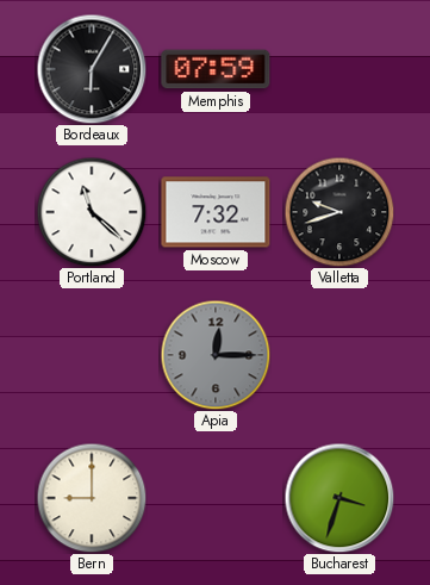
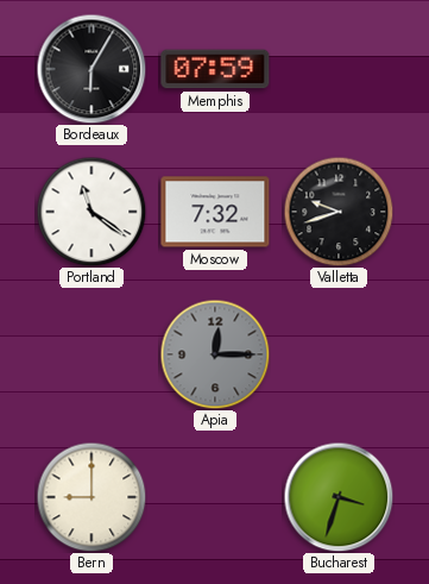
Portland: 11:22 -> 11:21
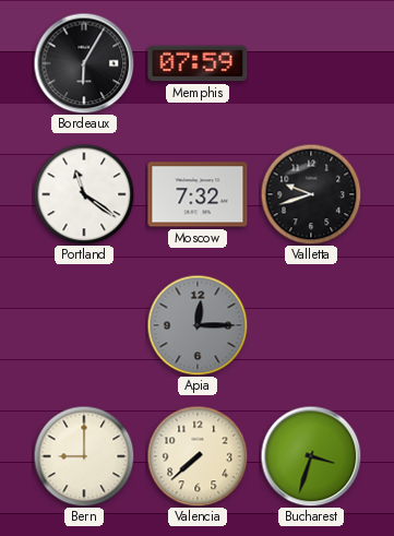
Valencia: none -> 7:38
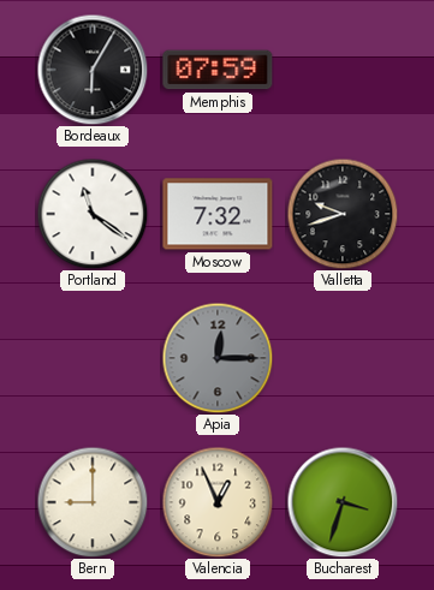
Valencia: 7:38 -> 12:56
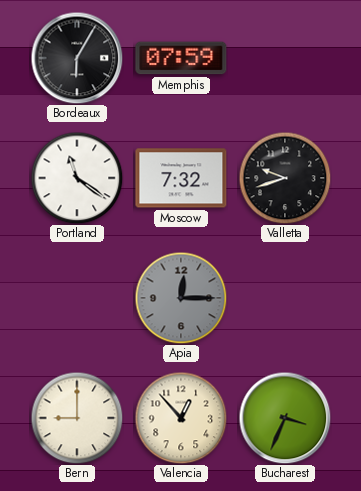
Valencia: 12:56 -> 12:53
Bucharest: 3:33 -> 3:34
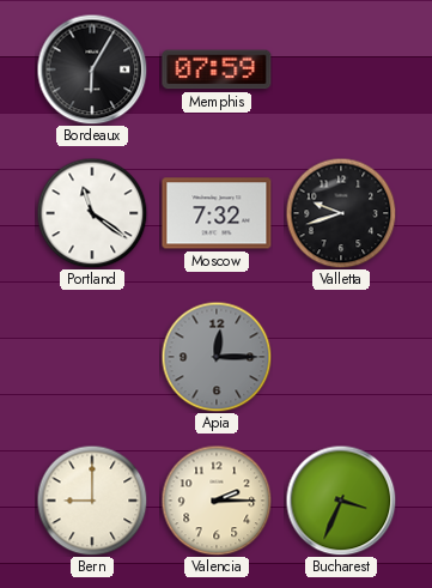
Valencia: 12:53 -> 2:15
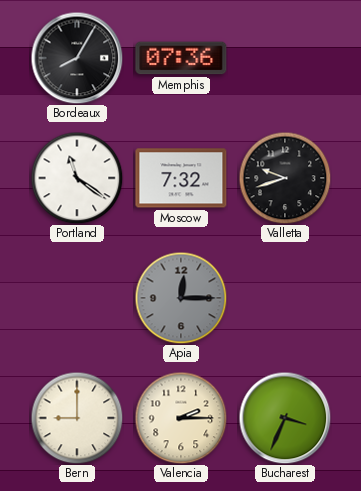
Bordeaux: 6:05 -> 8:05
Memphis: 07:59 -> 07:36
